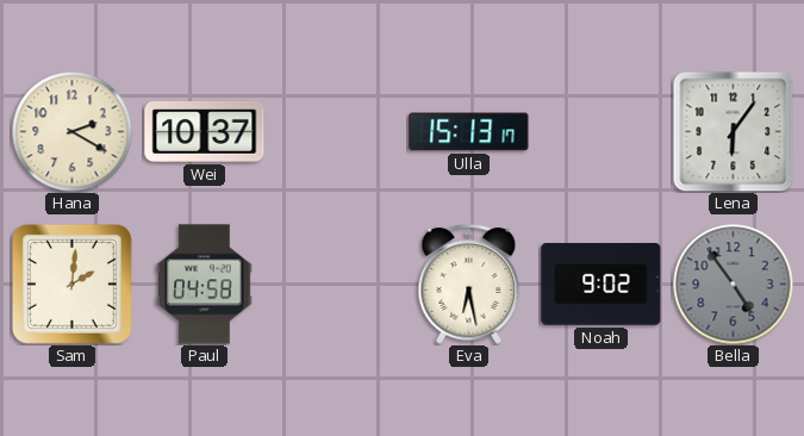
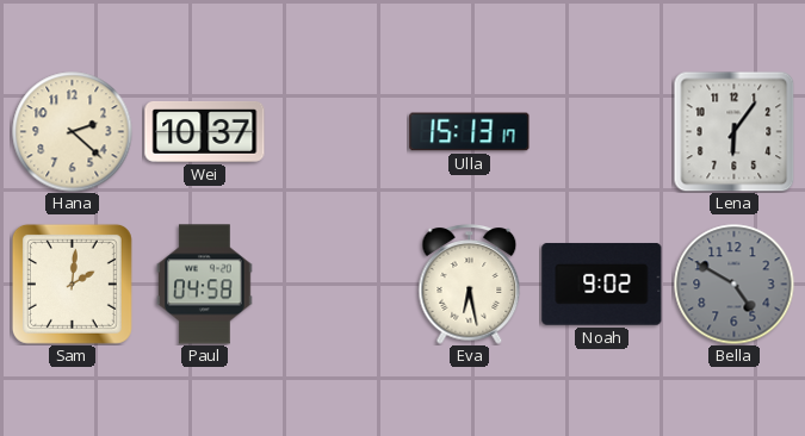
Hana: 2:20 -> 2:22
Bella: 4:54 -> 4:50
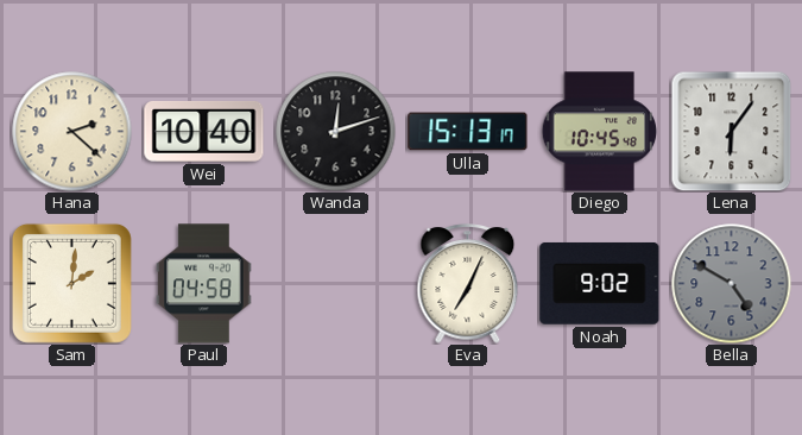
Wei: 10:37 -> 10:40
Wanda: none -> 12:12
Diego: none -> 10:45
Eva: 6:28 -> 7:04
